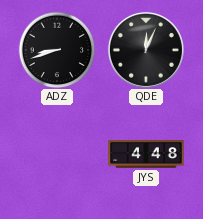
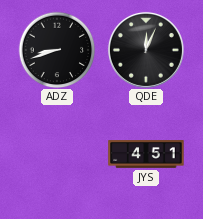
JYS: 4:48 -> 4:51
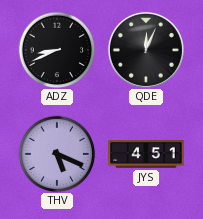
ADZ: 8:42 -> 8:41
THV: none -> 5:19
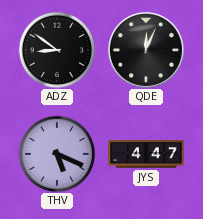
ADZ: 8:41 -> 8:51
JYS: 4:51 -> 4:47
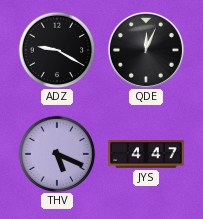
ADZ: 8:51 -> 9:20
